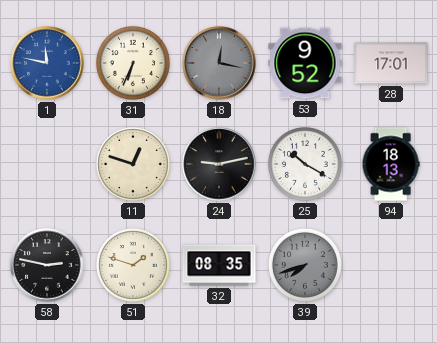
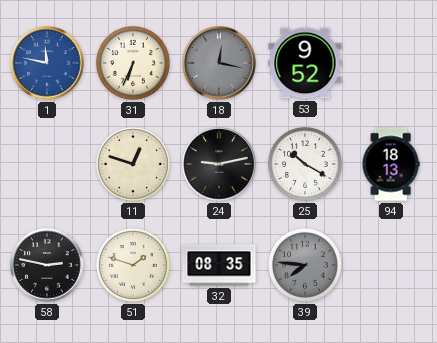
28: 17:01 -> none
39: 7:42 -> 7:46
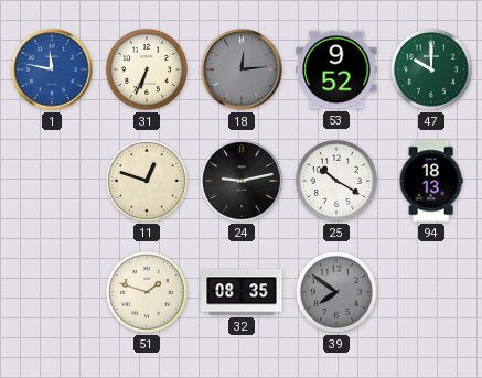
18: 12:17 -> 12:14
47: none -> 10:00
58: 2:47 -> none
39: 7:46 -> 7:51
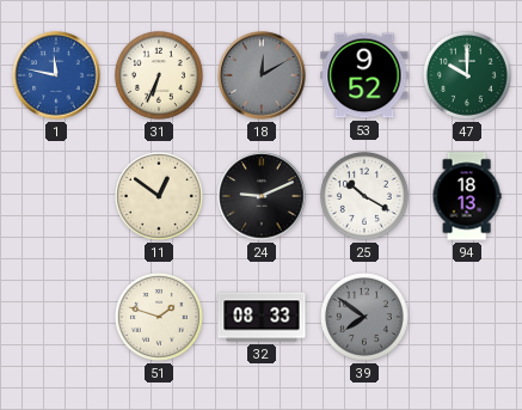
18: 12:14 -> 12:10
11: 12:48 -> 12:51
24: 9:13 -> 9:11
32: 08:35 -> 08:33
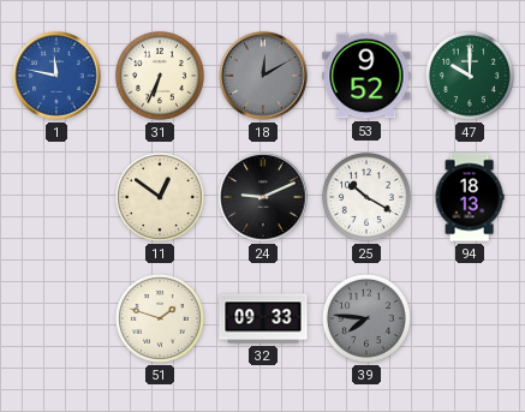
32: 08:33 -> 09:33
39: 7:51 -> 7:46
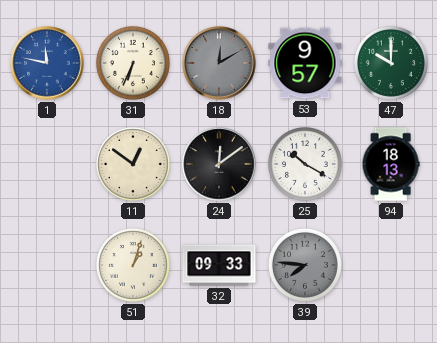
53: 9:52 -> 9:57
24: 9:11 -> 12:09
51: 1:48 -> 1:03
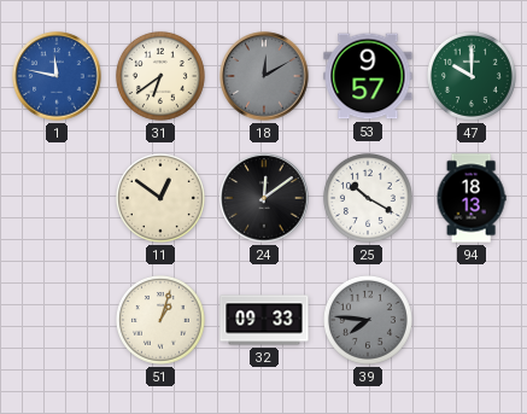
31: 6:34 -> 6:39
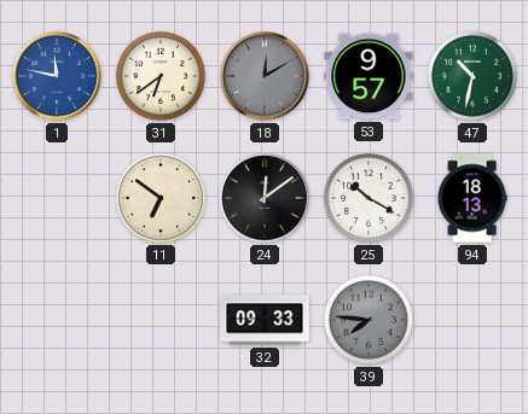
47: 10:00 -> 10:32
11: 12:51 -> 6:51
51: 1:03 -> none
